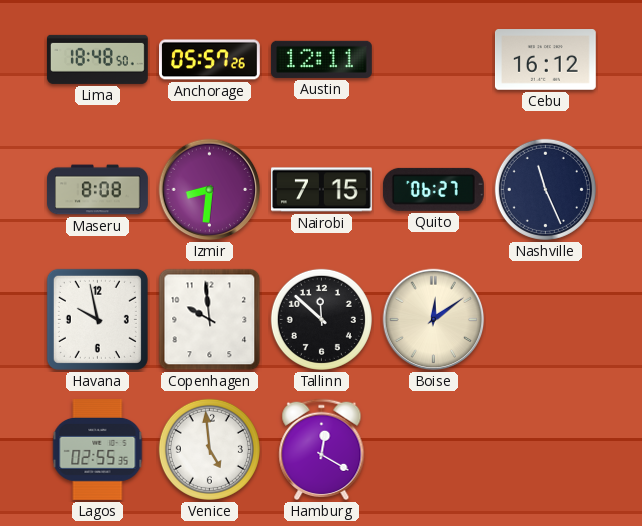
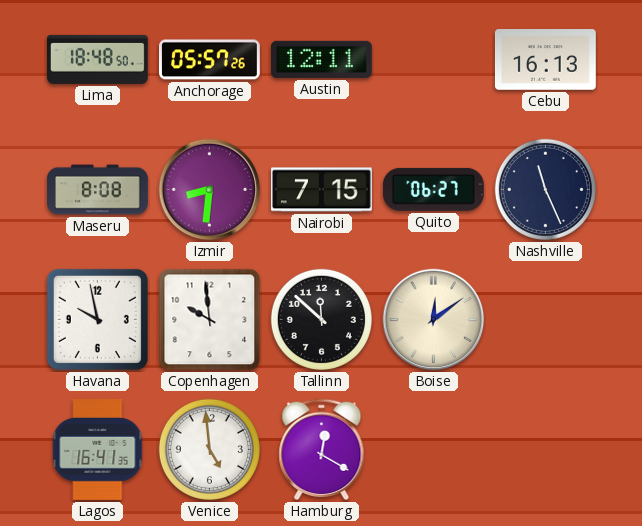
Cebu: 16:12 -> 16:13
Lagos: 02:55 -> 16:41
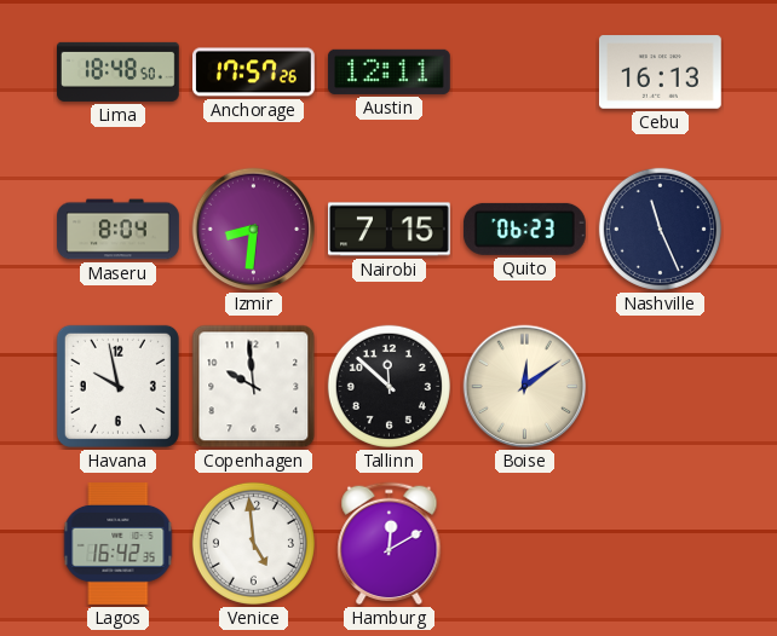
Anchorage: 05:57 -> 17:57
Maseru: 8:08 -> 8:04
Quito: 06:27 -> 06:23
Lagos: 16:41 -> 16:42
Hamburg: 12:20 -> 12:10
